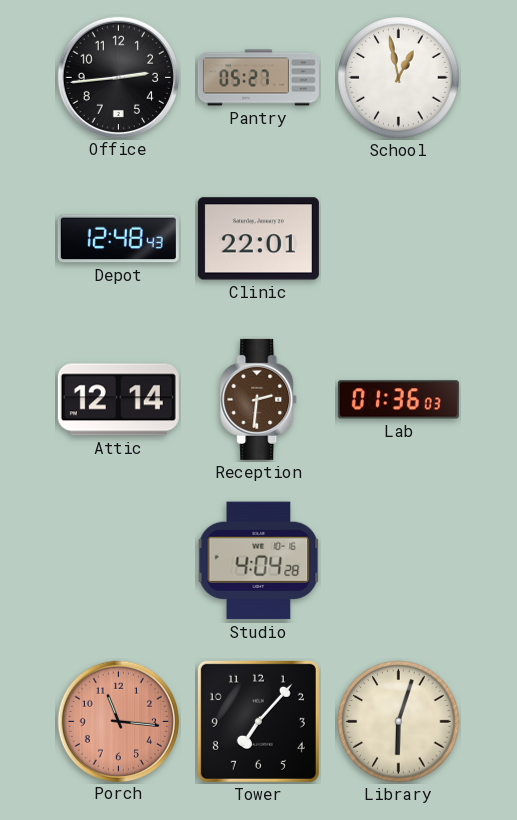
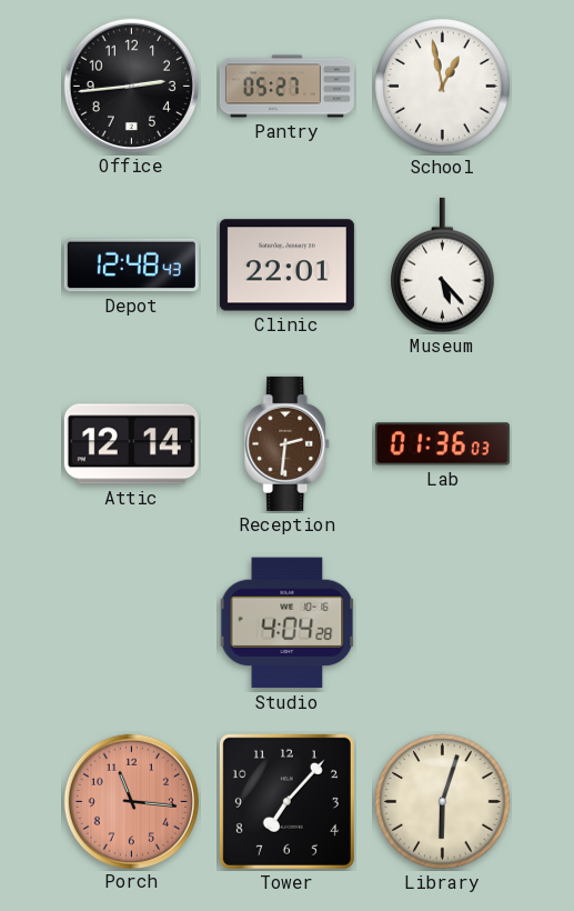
Museum: none -> 5:23
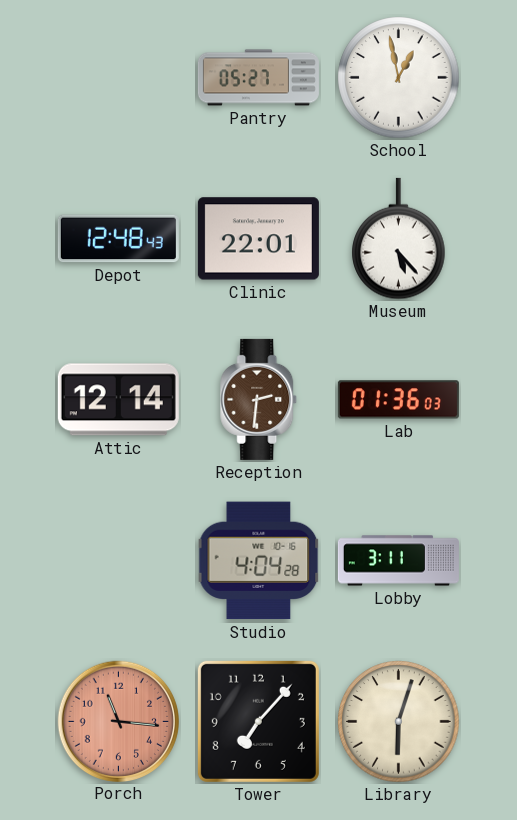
Office: 2:44 -> none
Lobby: none -> 3:11
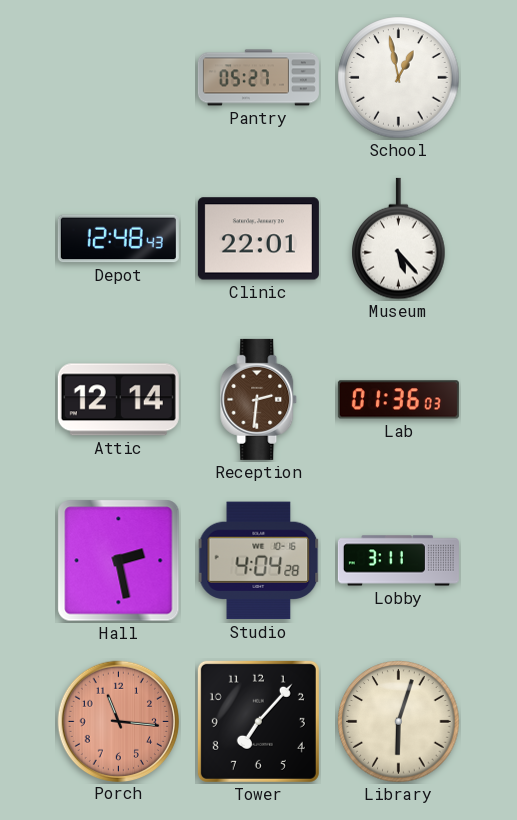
Hall: none -> 2:28
